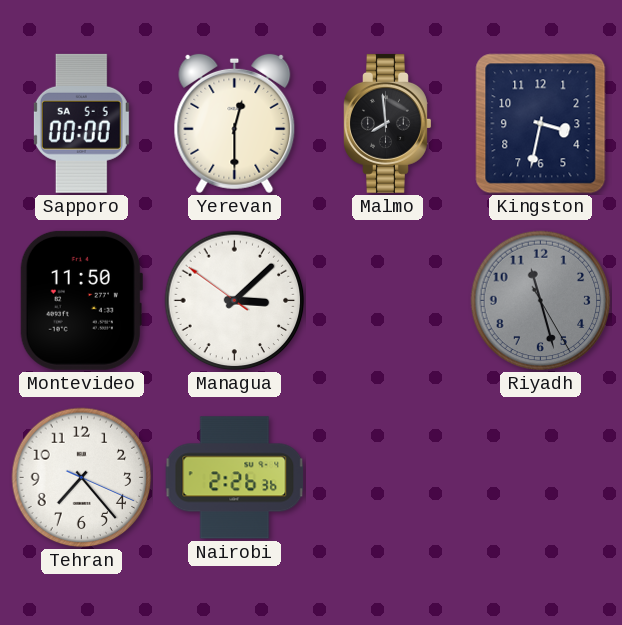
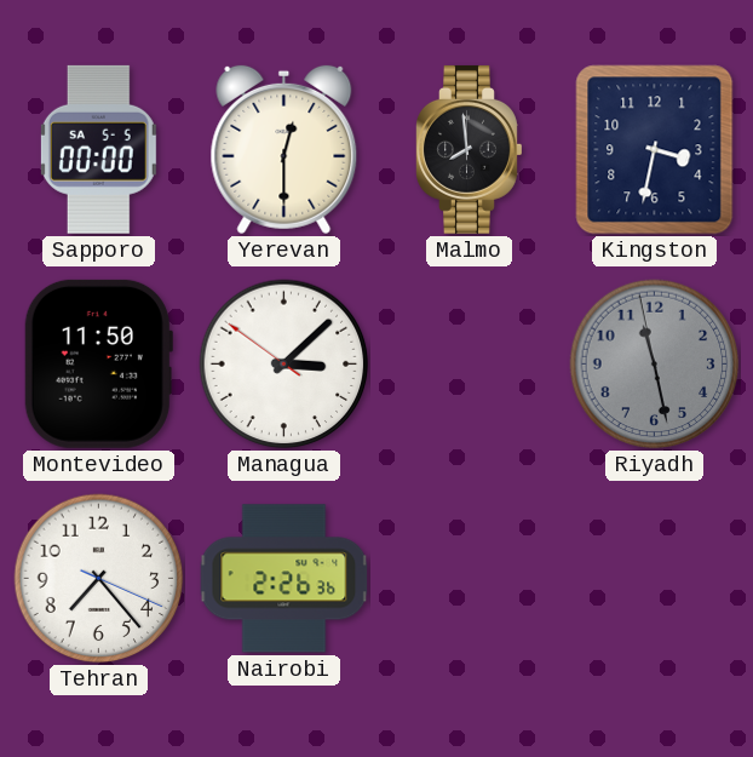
Riyadh: 11:27:25 -> 11:27:58
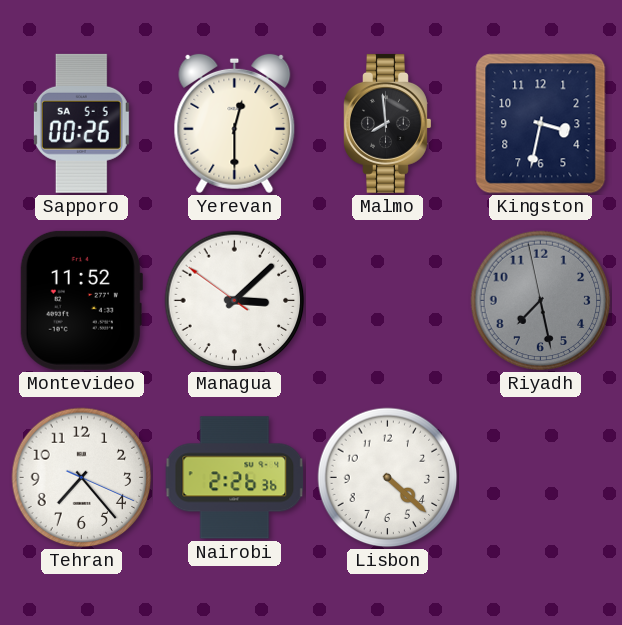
Sapporo: 00:00 -> 00:26
Montevideo: 11:50 -> 11:52
Riyadh: 11:27 -> 7:27
Lisbon: none -> 4:22
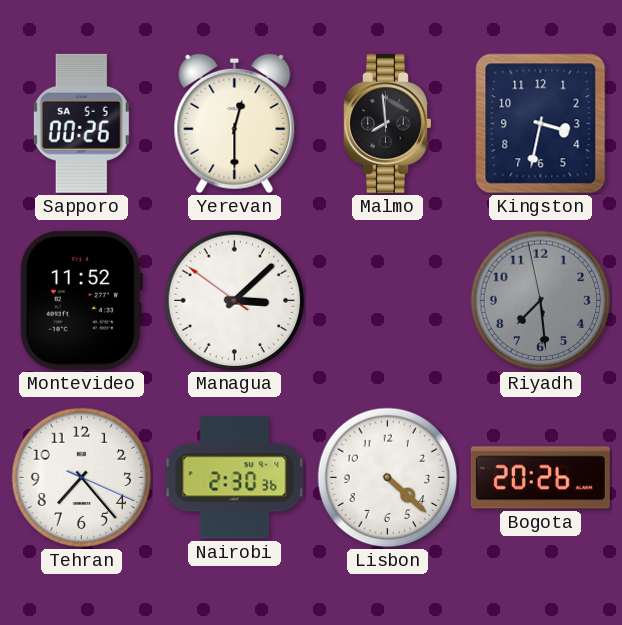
Riyadh: 7:27 -> 7:28
Nairobi: 2:26 -> 2:30
Bogota: none -> 20:26
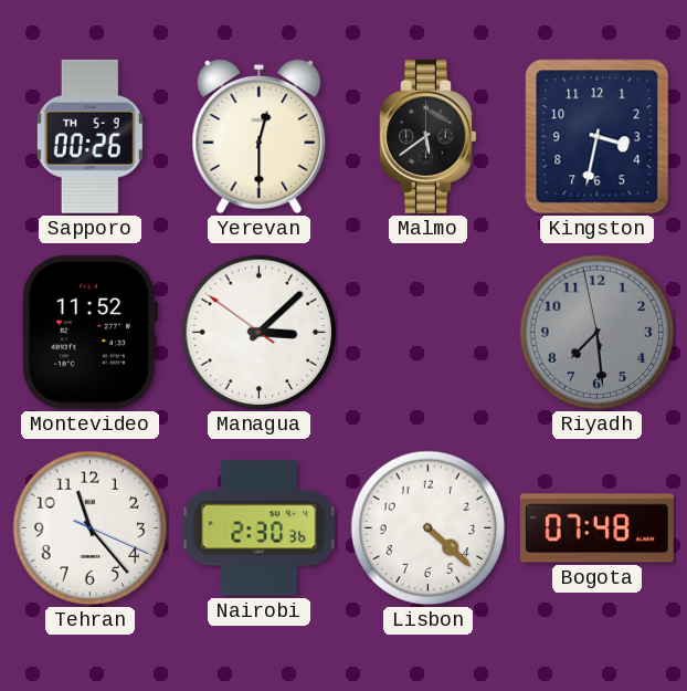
Sapporo date: SA 5-5 -> TH 5-9
Malmo: 7:59 -> 5:39
Tehran: 7:23 -> 11:23
Bogota: 20:26 -> 07:48
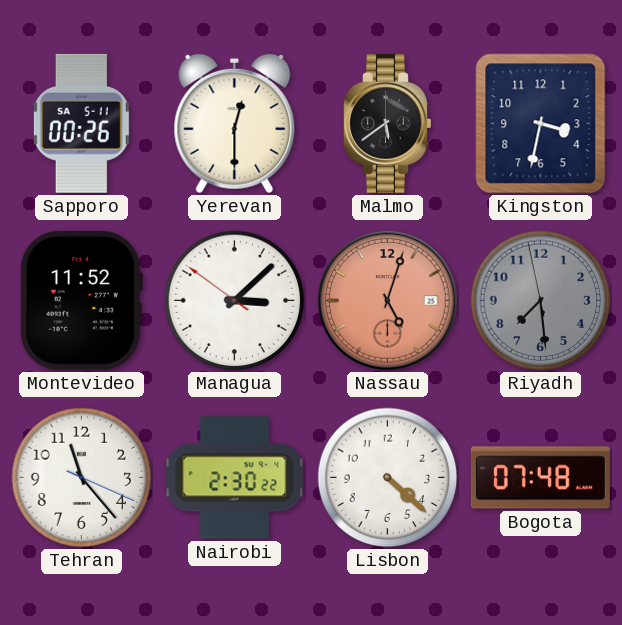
Sapporo date: TH 5-9 -> SA 5-11
Nassau: none -> 5:03
Nairobi: 2:30:36 -> 2:30:22
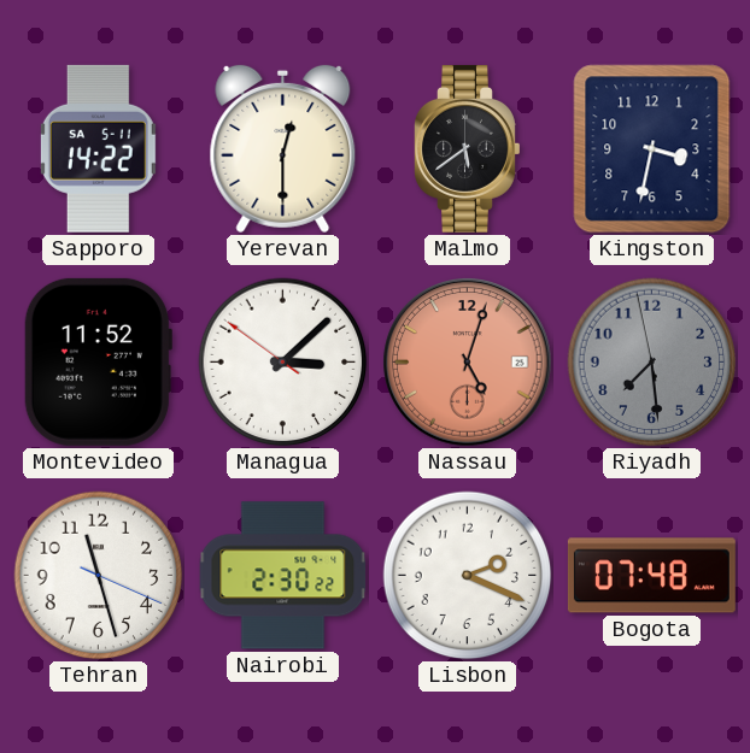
Sapporo: 00:26 -> 14:22
Tehran: 11:23 -> 11:27
Lisbon: 4:22 -> 2:19
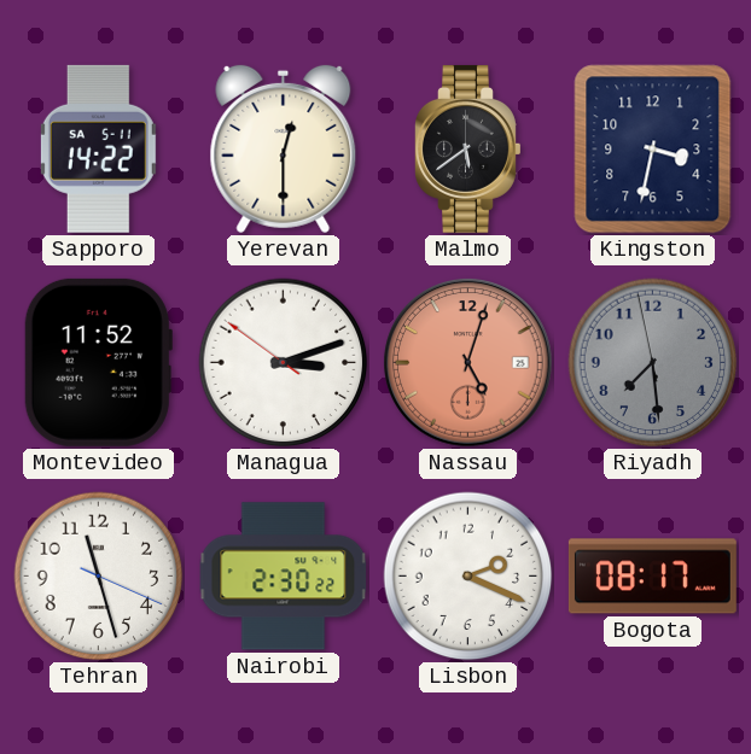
Managua: 3:07 -> 3:11
Bogota: 07:48 -> 08:17
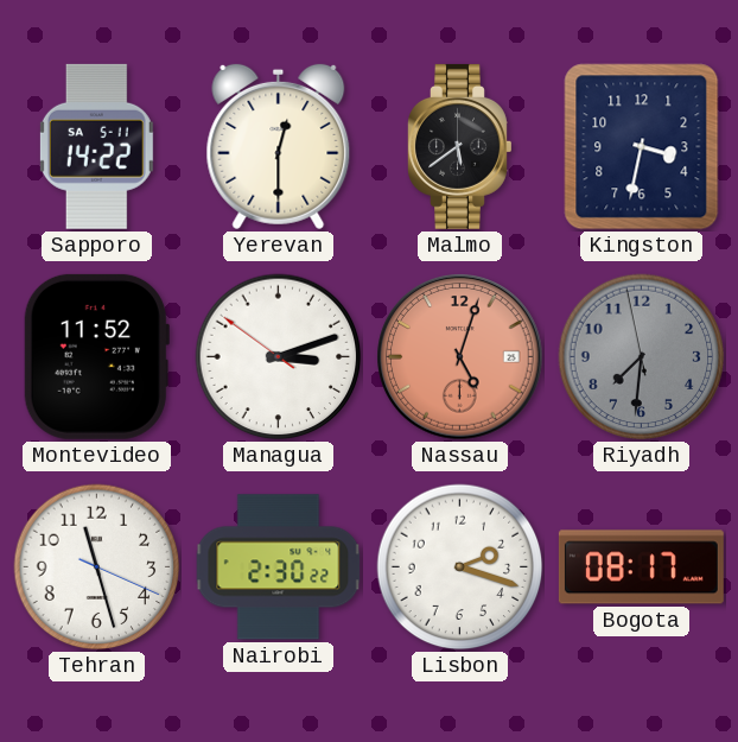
Riyadh: 7:28 -> 7:30
Lisbon: 2:19 -> 2:18
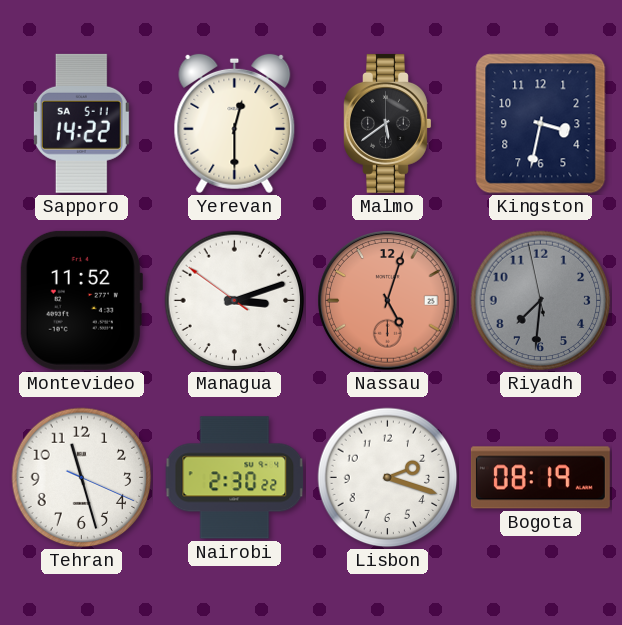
Bogota: 08:17 -> 08:19
